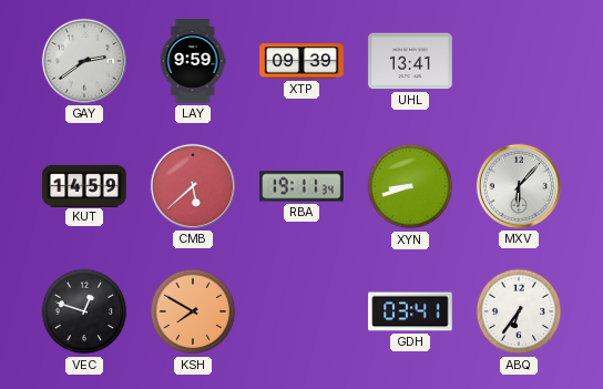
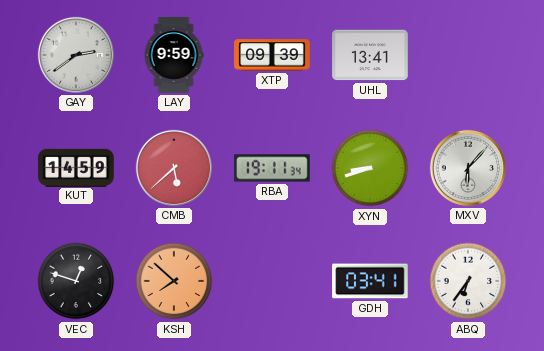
KSH: 7:50 -> 7:52
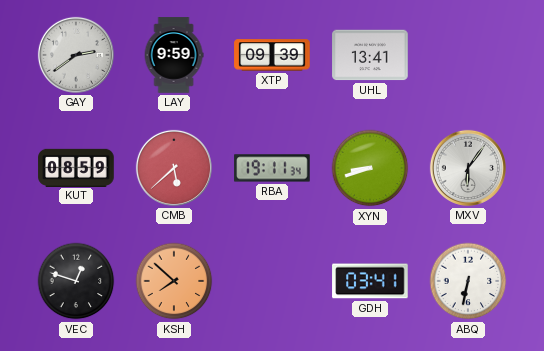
KUT: 14:59 -> 08:59
MXV: 6:07 -> 6:06
ABQ: 6:36 -> 6:32
